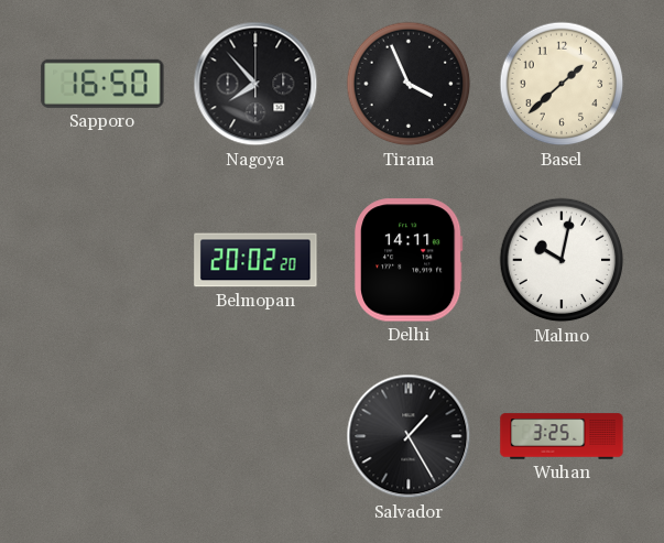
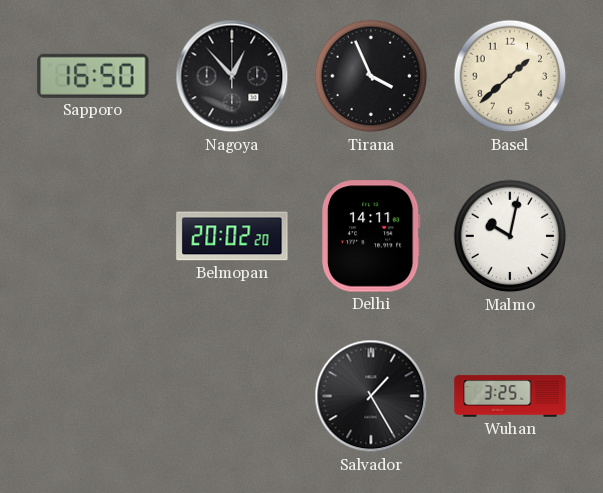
Nagoya: 7:53 -> 12:53
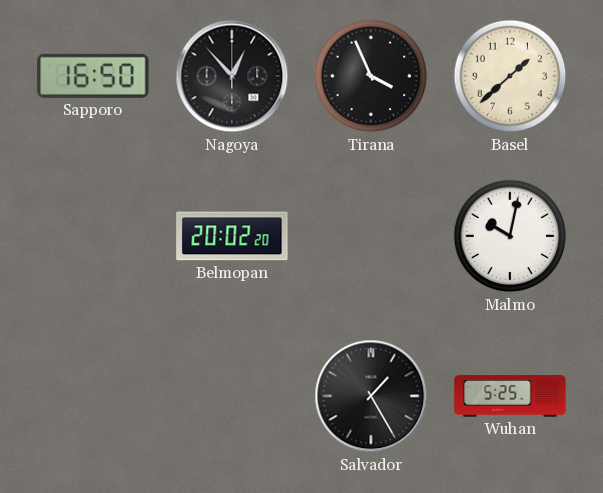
Delhi: 14:11 -> none
Wuhan: 3:25 -> 5:25
